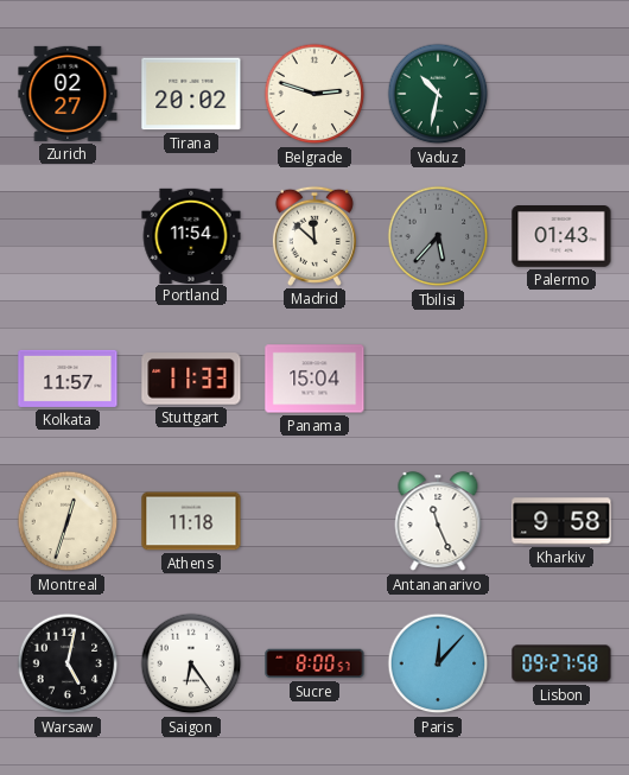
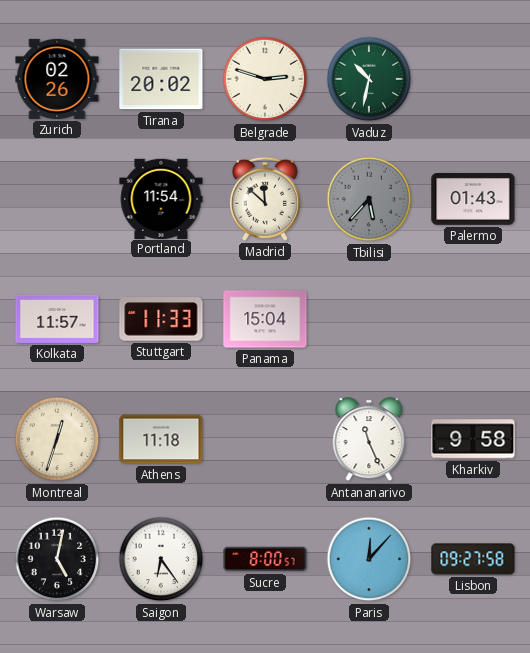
Zurich: 02:27 -> 02:26
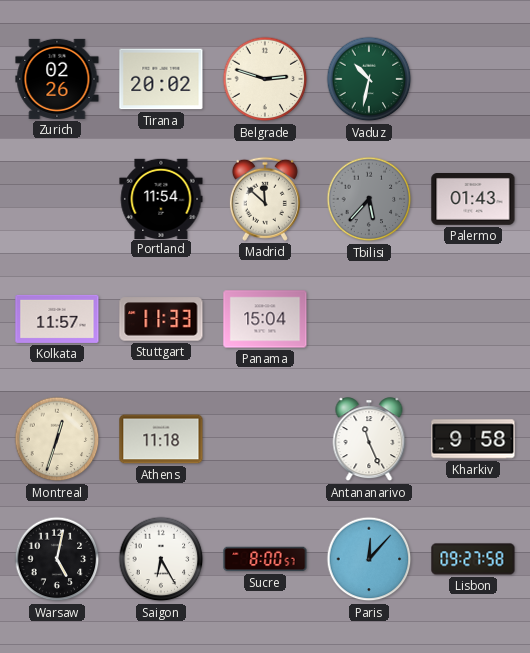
Saigon: 6:24 -> 6:25
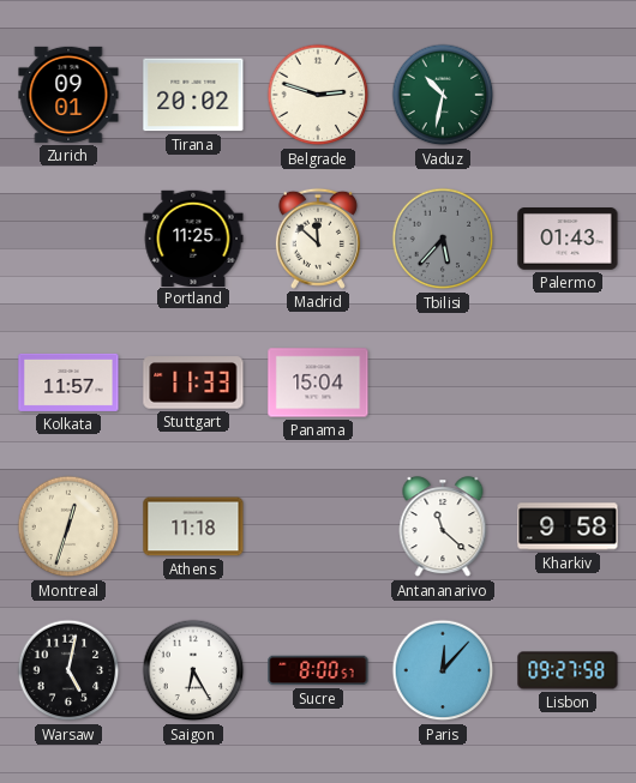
Zurich: 02:26 -> 09:01
Portland: 11:54 -> 11:25
Antananarivo: 11:26 -> 11:22
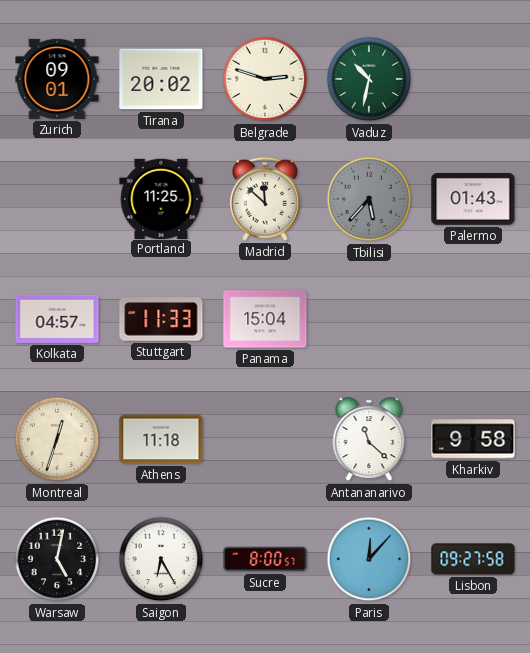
Kolkata: 11:57 -> 04:57
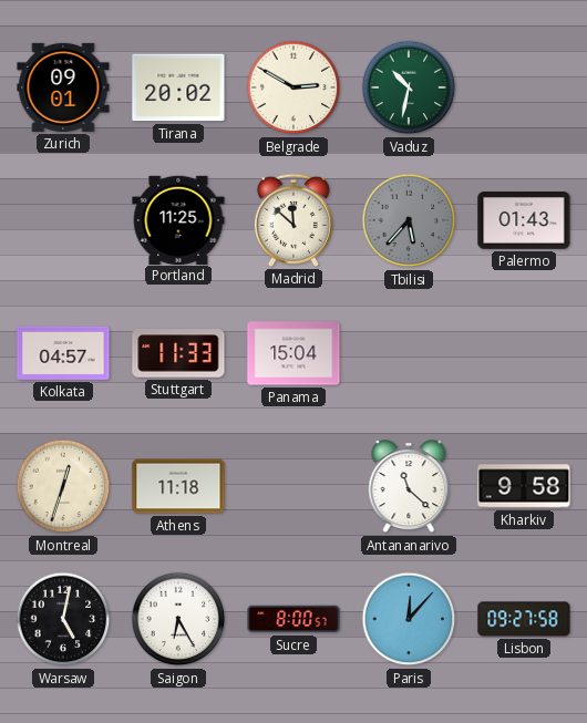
Belgrade: 2:48 -> 2:50
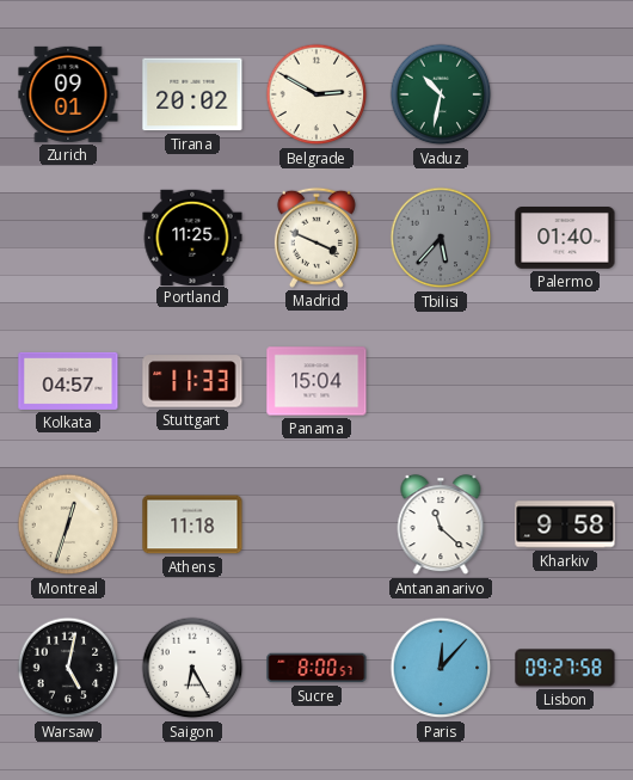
Madrid: 11:52 -> 3:49
Palermo: 01:43 -> 01:40
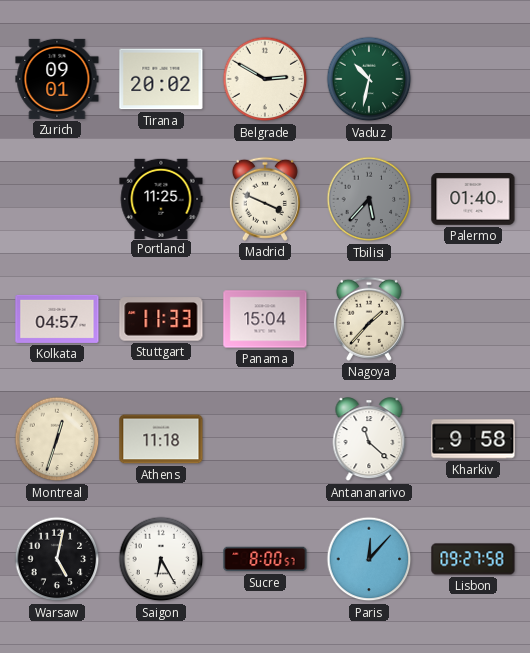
Nagoya: none -> 1:37
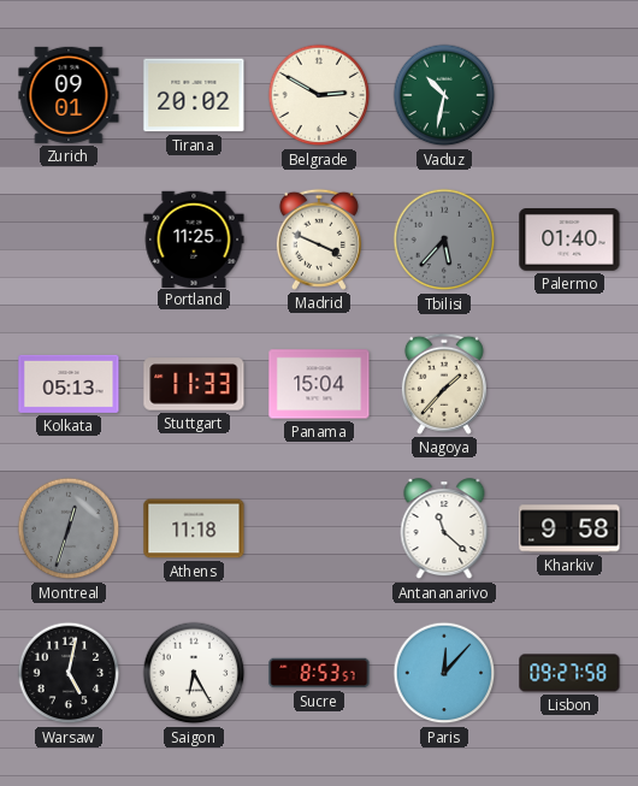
Kolkata: 04:57 -> 05:13
Montreal dial: cream -> grey
Sucre: 8:00 -> 8:53
